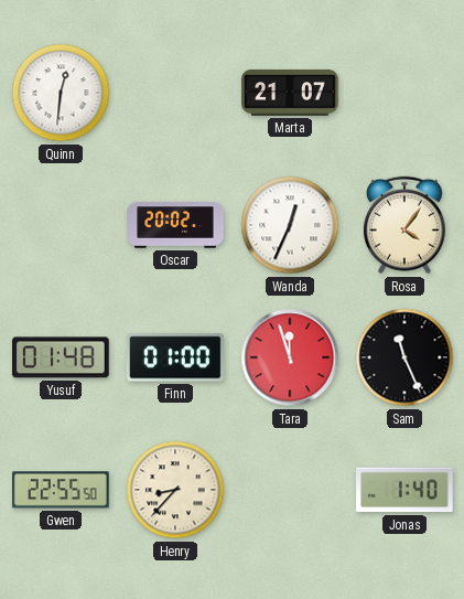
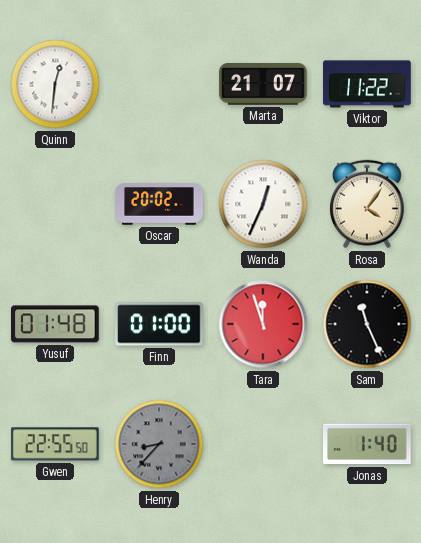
Viktor: none -> 11:22
Henry dial: cream -> grey
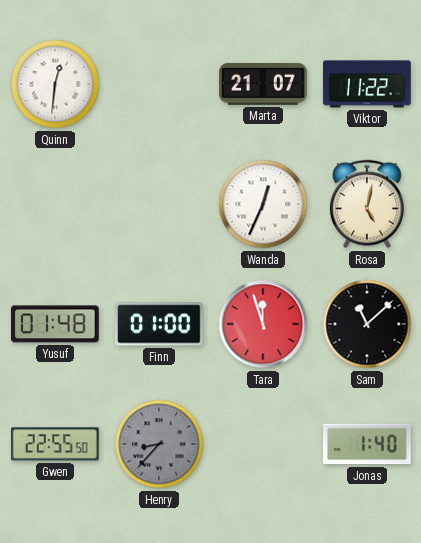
Oscar: 20:02 -> none
Rosa: 4:06 -> 5:02
Sam: 11:26 -> 11:08
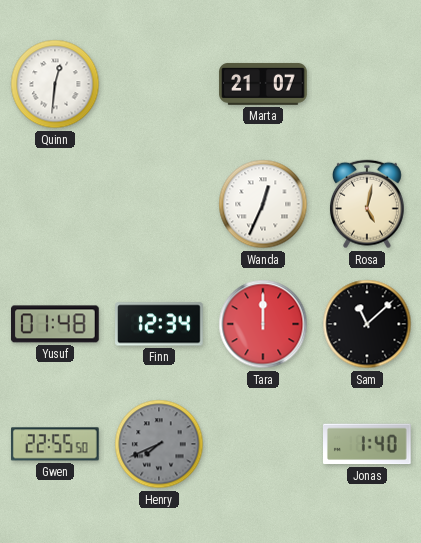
Viktor: 11:22 -> none
Finn: 01:00 -> 12:34
Tara: 11:57 -> 12:00
Henry: 8:37 -> 7:41
